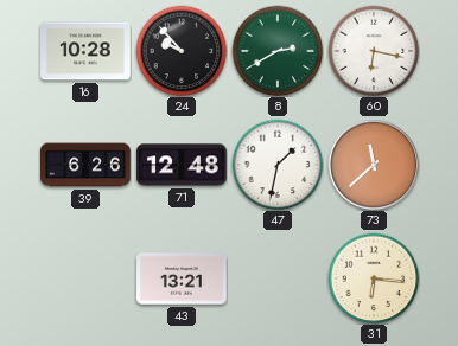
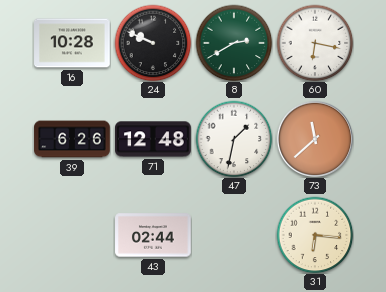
24: 9:53 -> 9:49
43: 13:21 -> 02:44
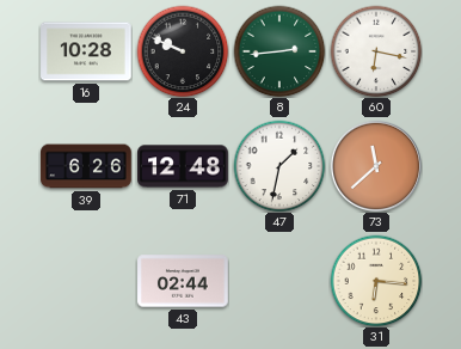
8: 2:40 -> 2:44
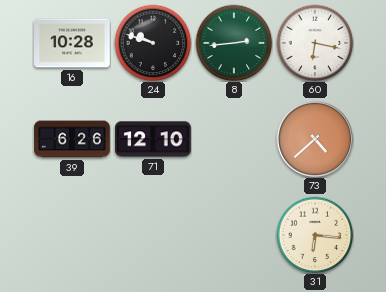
24: 9:49 -> 9:48
71: 12:48 -> 12:10
47: 1:32 -> none
73: 11:38 -> 4:38
43: 02:44 -> none
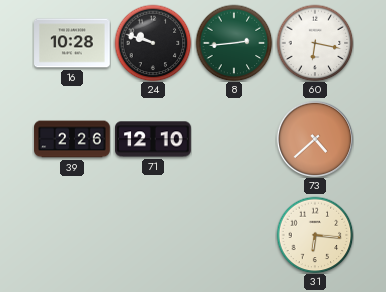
39: 6:26 -> 2:26
